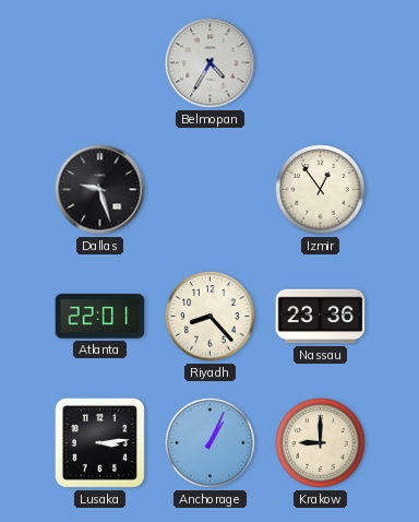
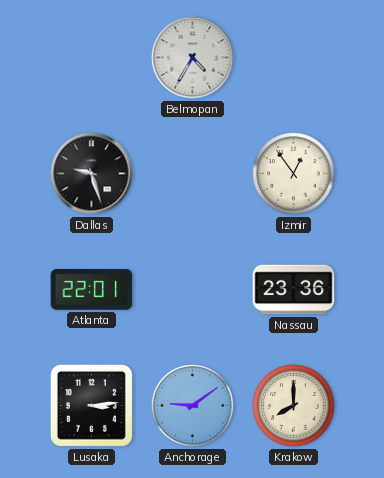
Riyadh: 8:23 -> none
Anchorage: 1:04 -> 9:09
Krakow: 9:00 -> 8:00
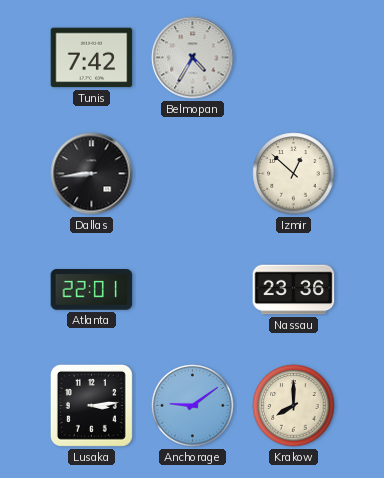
Tunis: none -> 7:42
Dallas: 9:27 -> 8:44
Izmir: 12:54 -> 12:52
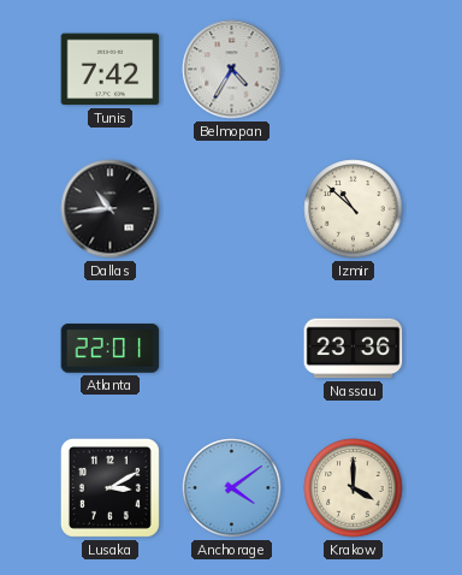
Dallas: 8:44 -> 10:44
Izmir: 12:52 -> 10:52
Lusaka: 3:14 -> 3:10
Anchorage: 9:09 -> 4:09
Krakow: 8:00 -> 4:00
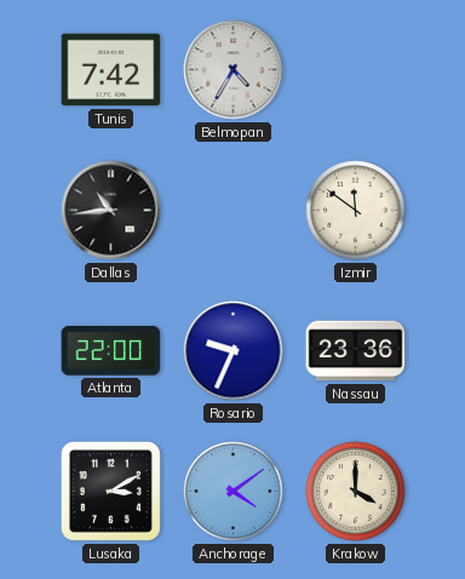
Izmir: 10:52 -> 11:51
Atlanta: 22:01 -> 22:00
Rosario: none -> 9:34
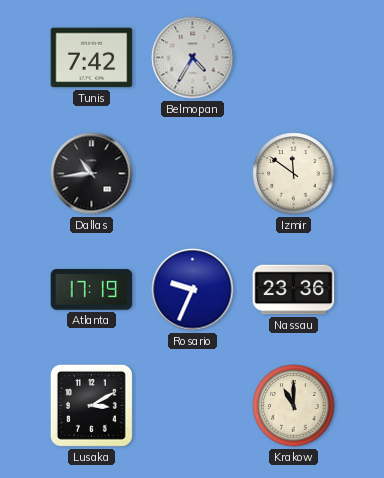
Atlanta: 22:00 -> 17:19
Anchorage: 4:09 -> none
Krakow: 4:00 -> 11:00
